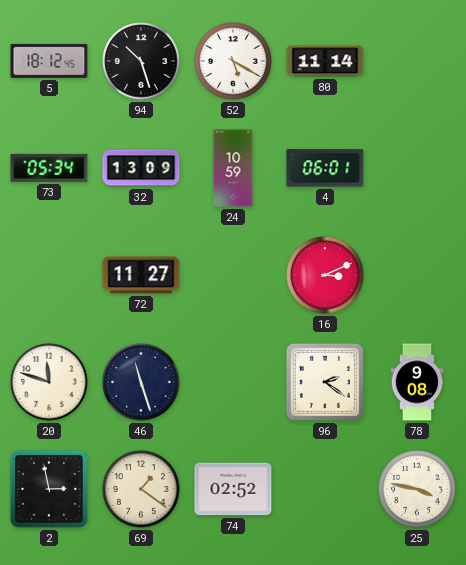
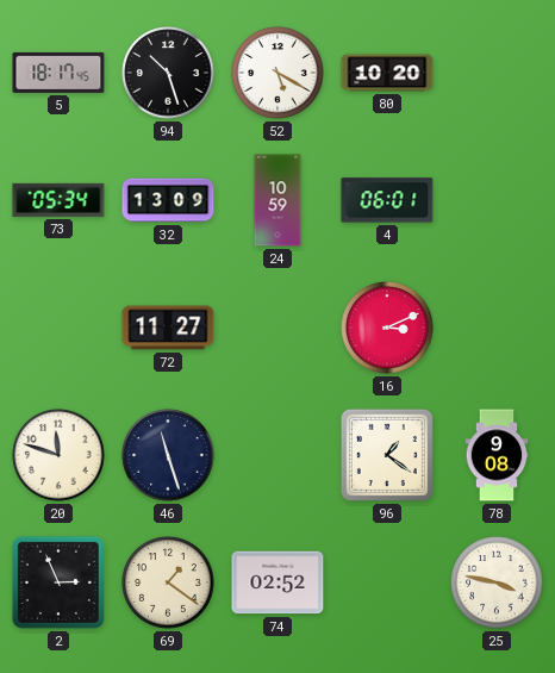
5: 18:12 -> 18:17
80: 11:14 -> 10:20
96: 2:21 -> 1:21
2: 2:58 -> 2:56
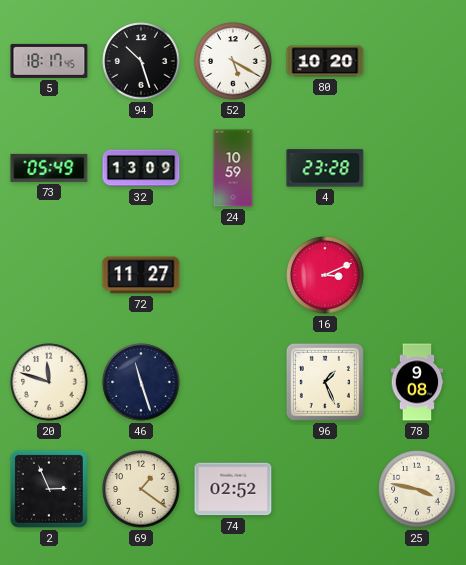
73: 05:34 -> 05:49
4: 06:01 -> 23:28
96: 1:21 -> 1:26
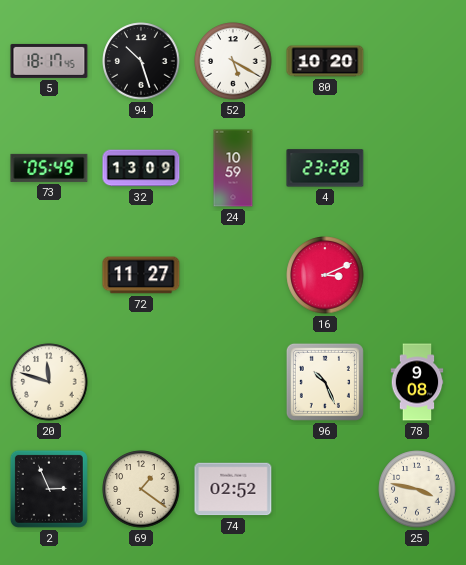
46: 11:27 -> none
96: 1:26 -> 10:26
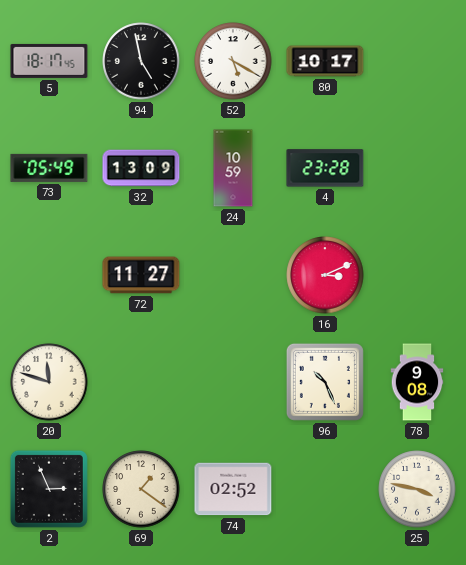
94: 10:27 -> 4:58
80: 10:20 -> 10:17
